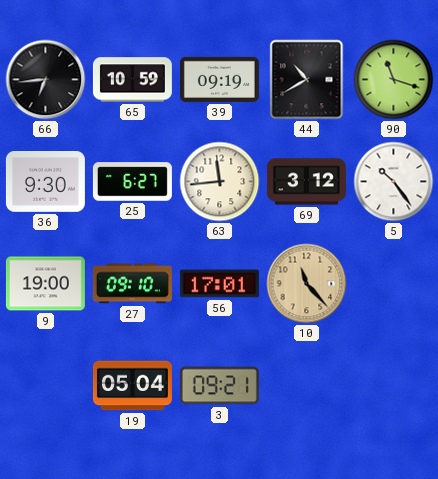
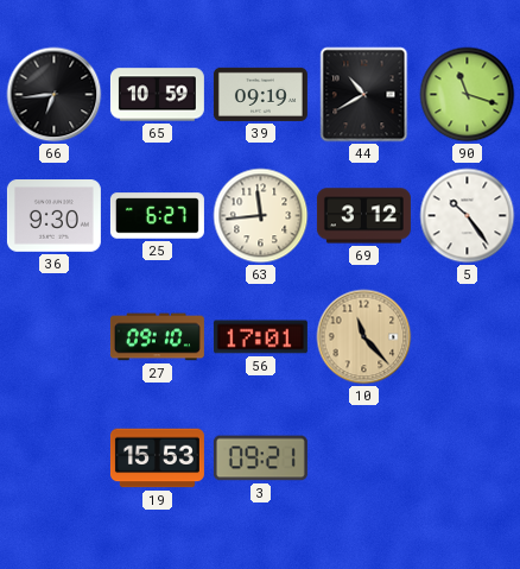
9: 19:00 -> none
19: 05:04 -> 15:53
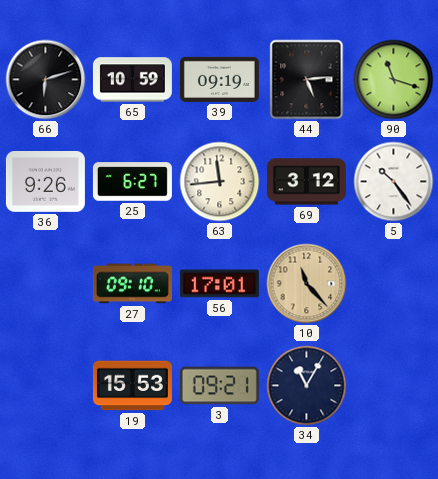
66: 6:44 -> 6:12
44: 10:40 -> 5:14
36: 9:30 -> 9:26
34: none -> 11:05
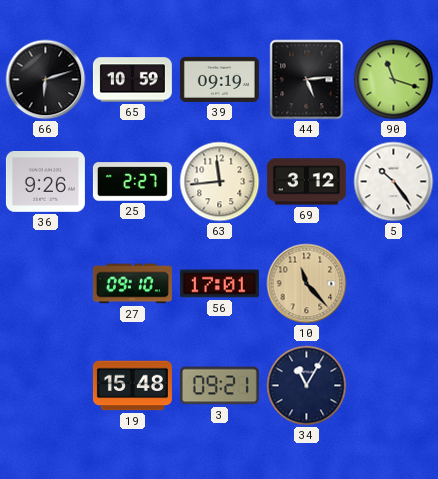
25: 6:27 -> 2:27
19: 15:53 -> 15:48
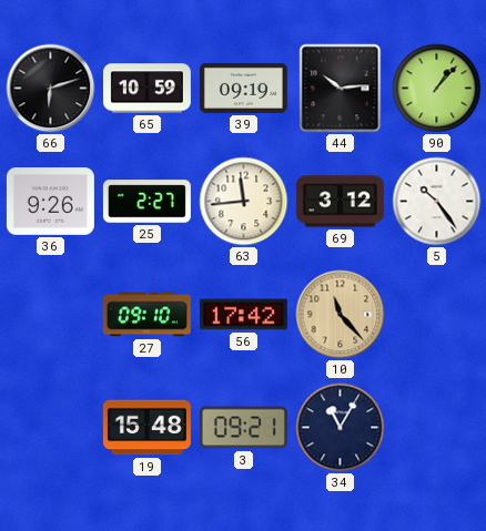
44: 5:14 -> 10:14
90: 11:18 -> 1:07
56: 17:01 -> 17:42
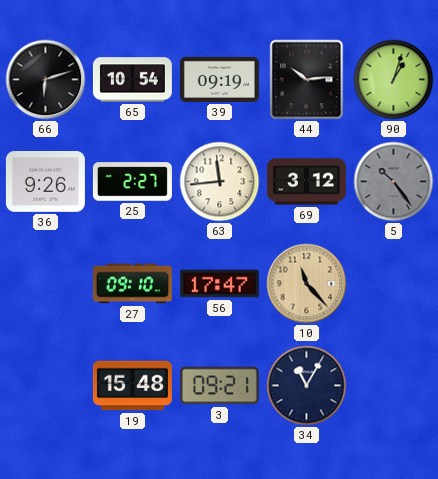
65: 10:59 -> 10:54
90: 1:07 -> 1:03
5 dial: white -> grey
56: 17:42 -> 17:47
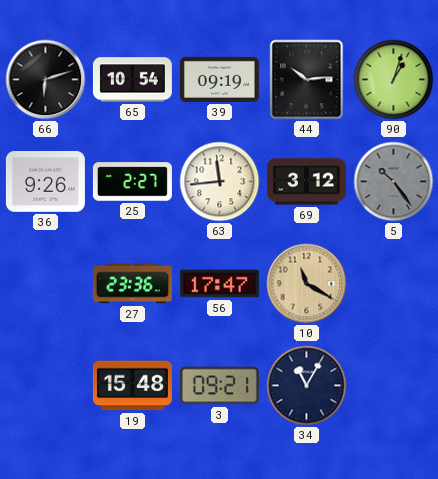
27: 09:10 -> 23:36
10: 11:23 -> 11:20
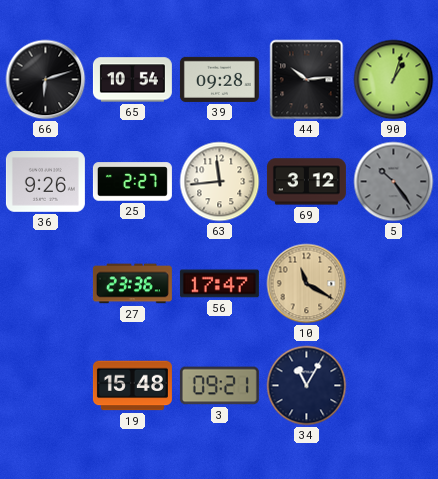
39: 09:19 -> 09:28
